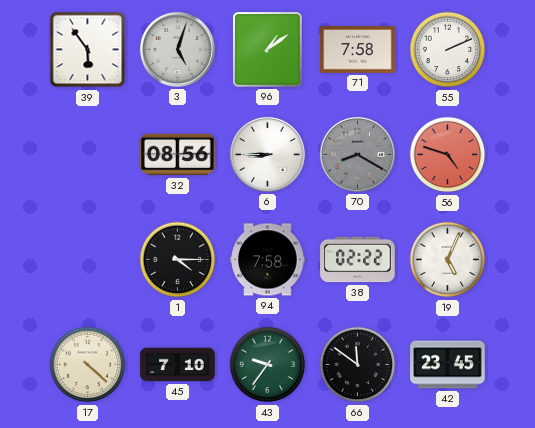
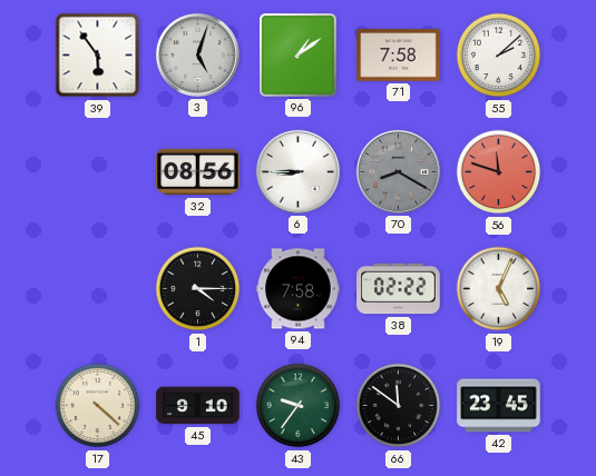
55: 2:11 -> 2:08
56: 4:48 -> 11:48
45: 7:10 -> 9:10
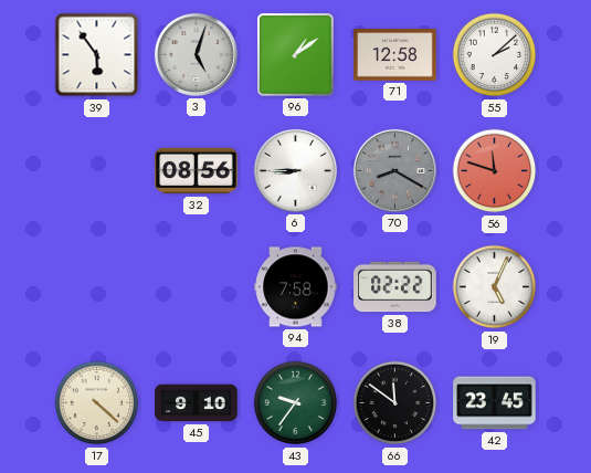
71: 7:58 -> 12:58
1: 4:15 -> none
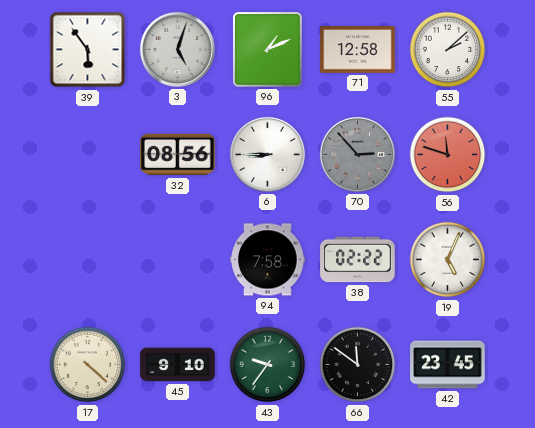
96: 1:09 -> 1:11
70: 8:20 -> 2:53
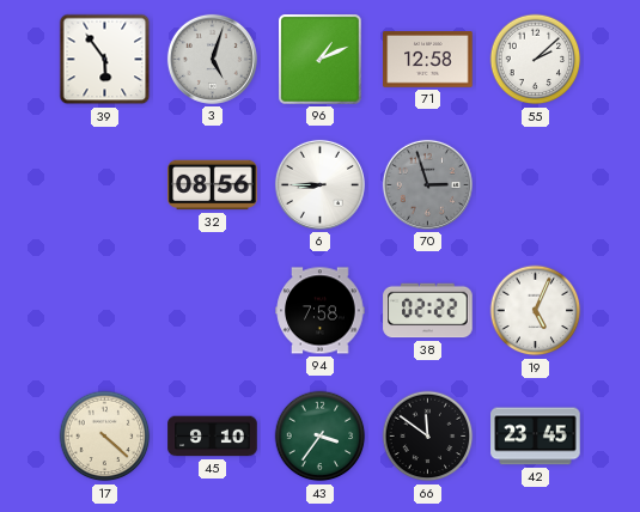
70: 2:53 -> 2:57
56: 11:48 -> none
43: 9:36 -> 3:36
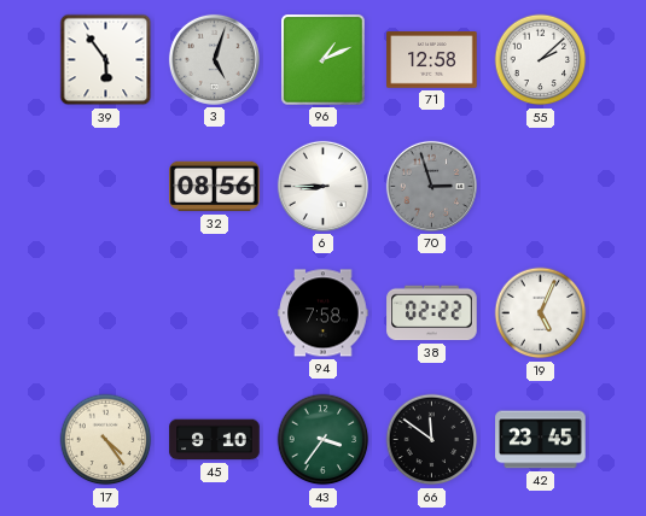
17: 4:22 -> 4:24
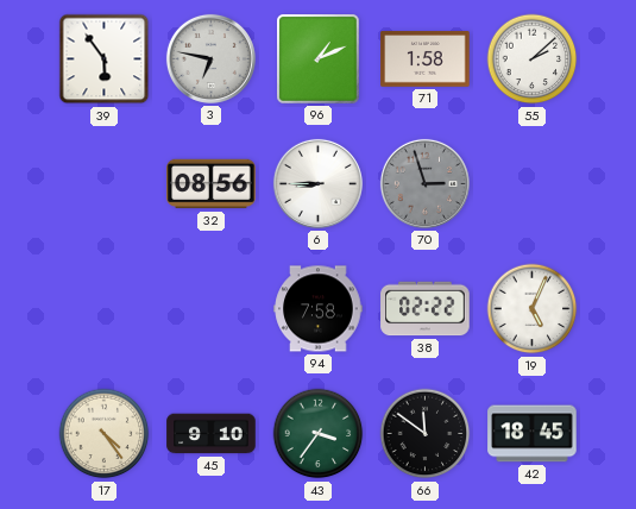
3: 5:03 -> 6:47
71: 12:58 -> 1:58
42: 23:45 -> 18:45
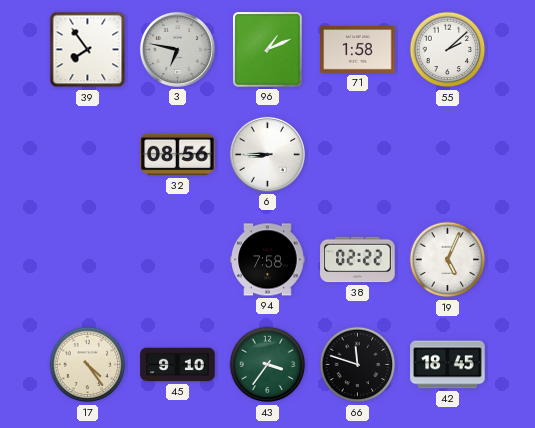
39: 5:54 -> 7:54
70: 2:57 -> none
66: 11:51 -> 11:48
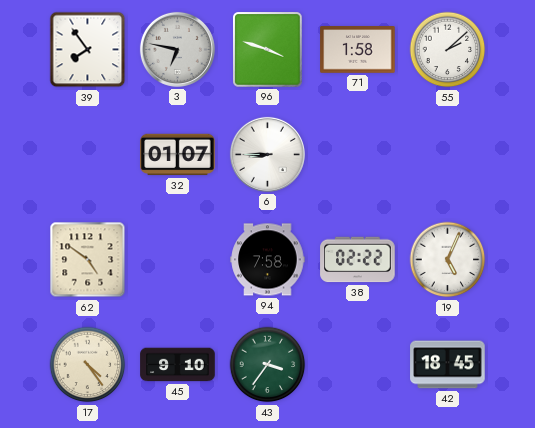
96: 1:11 -> 3:48
32: 08:56 -> 01:07
62: none -> 4:51
66: 11:48 -> none
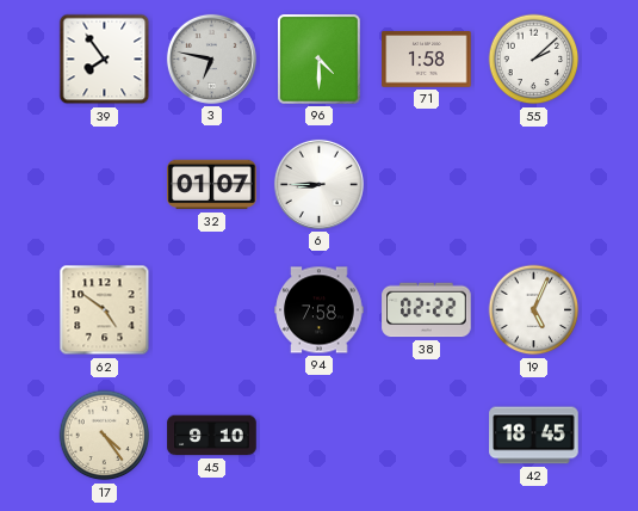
96: 3:48 -> 4:30
43: 3:36 -> none
